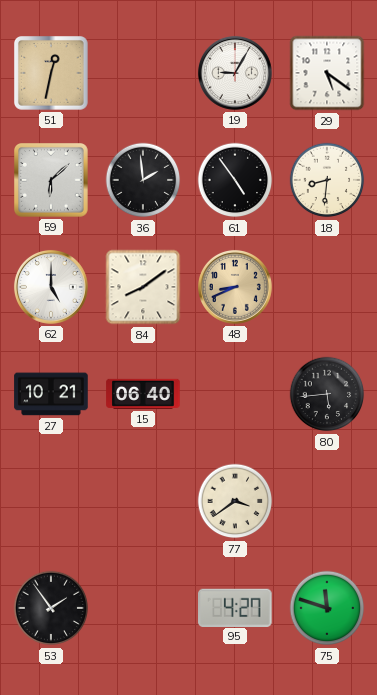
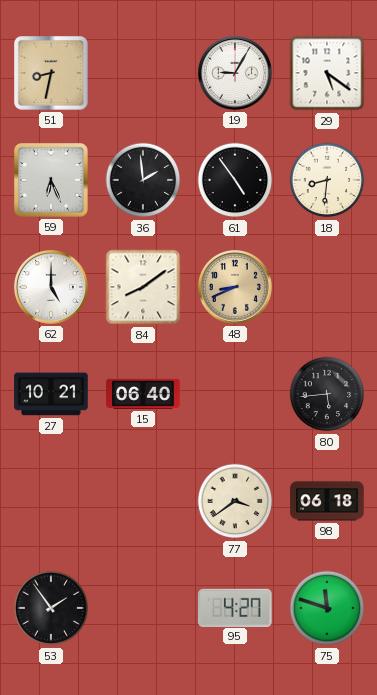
51: 12:32 -> 8:32
59: 6:08 -> 6:26
98: none -> 06:18
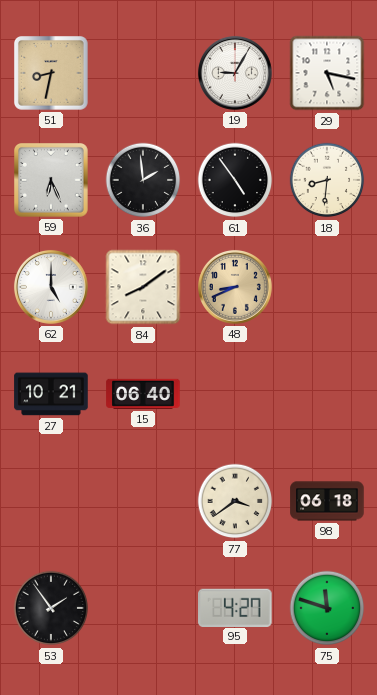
29: 5:21 -> 5:17
80: 5:44 -> none
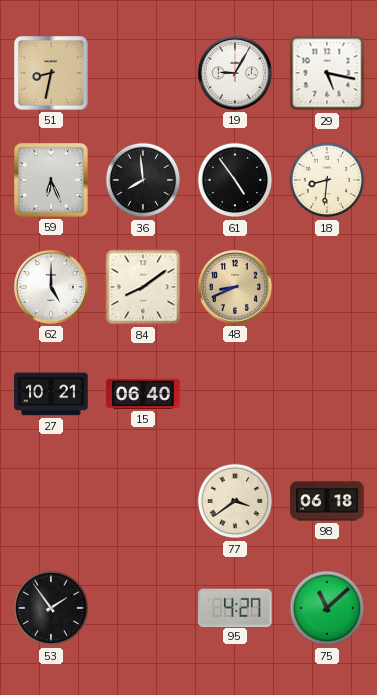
36: 1:59 -> 7:59
75: 11:48 -> 11:08
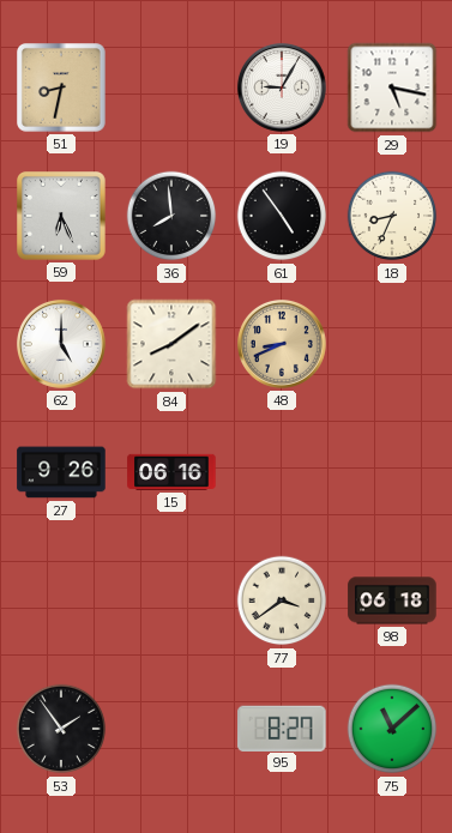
18: 8:31 -> 8:34
27: 10:21 -> 9:26
15: 06:40 -> 06:16
95: 4:27 -> 8:27
